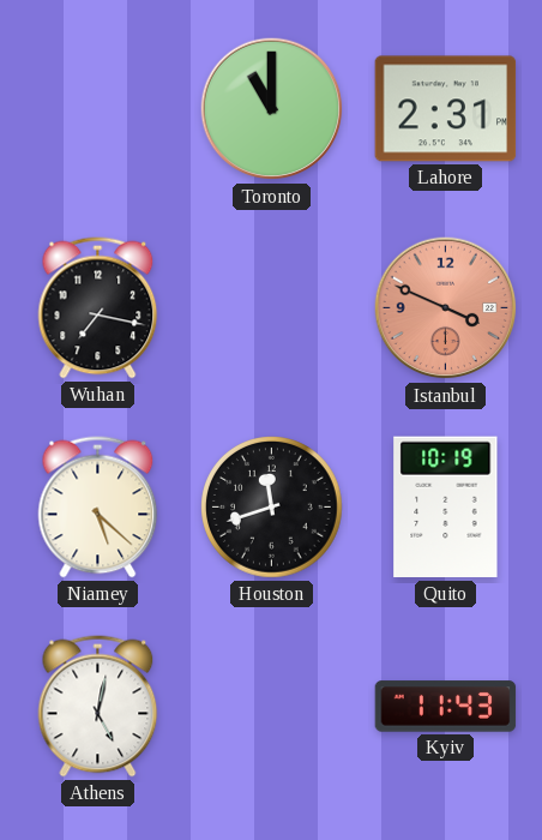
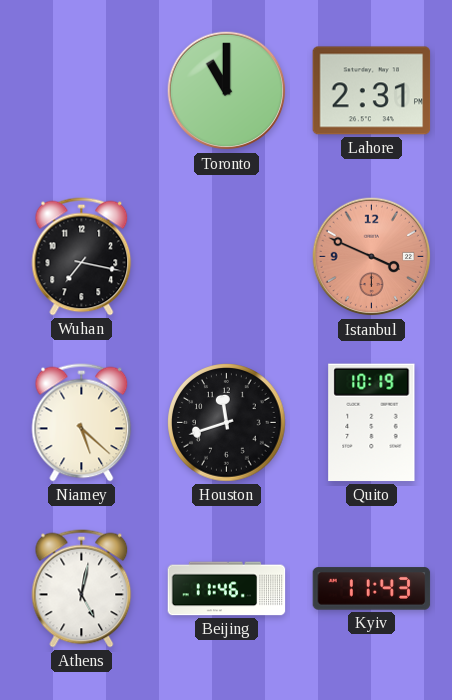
Beijing: none -> 11:46
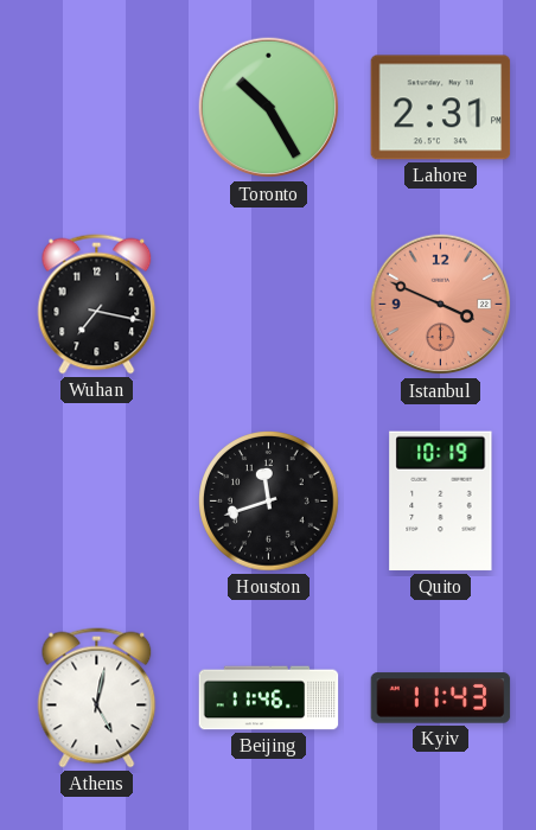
Toronto: 11:00 -> 10:25
Niamey: 5:22 -> none
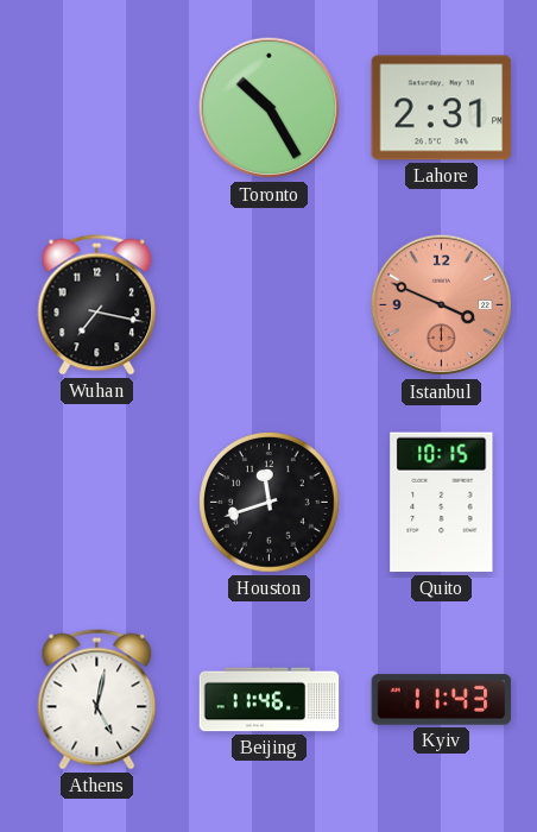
Quito: 10:19 -> 10:15
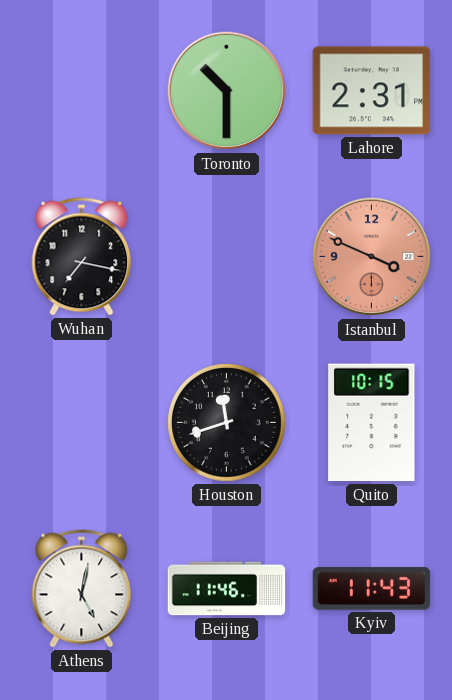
Toronto: 10:25 -> 10:30
